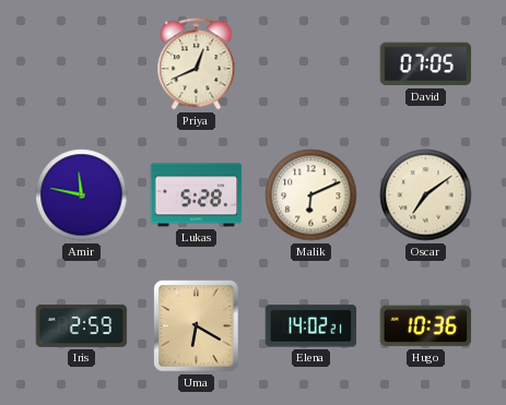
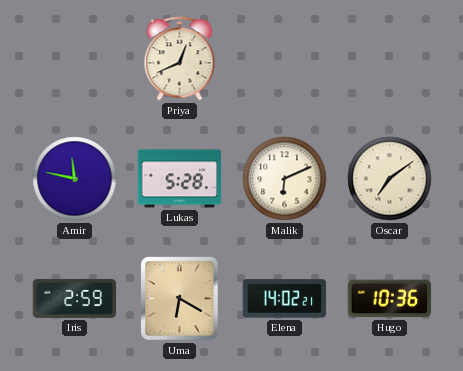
David: 07:05 -> none
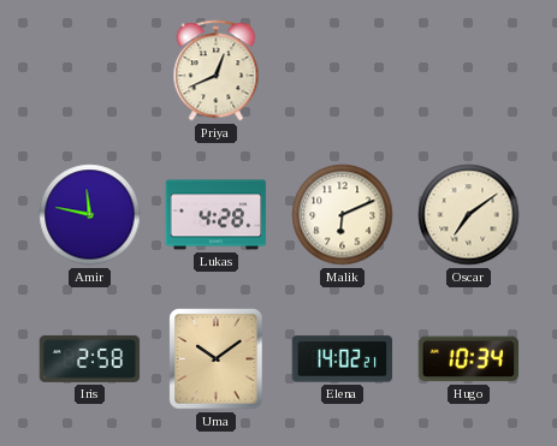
Lukas: 5:28 -> 4:28
Iris: 2:59 -> 2:58
Uma: 6:20 -> 10:09
Hugo: 10:36 -> 10:34
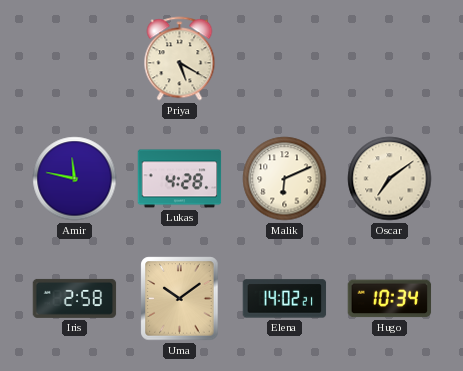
Priya: 12:41 -> 5:20
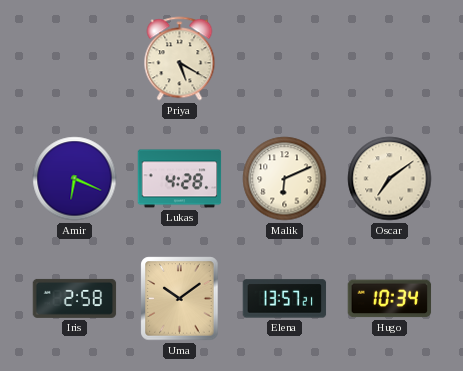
Amir: 11:47 -> 6:19
Elena: 14:02 -> 13:57
